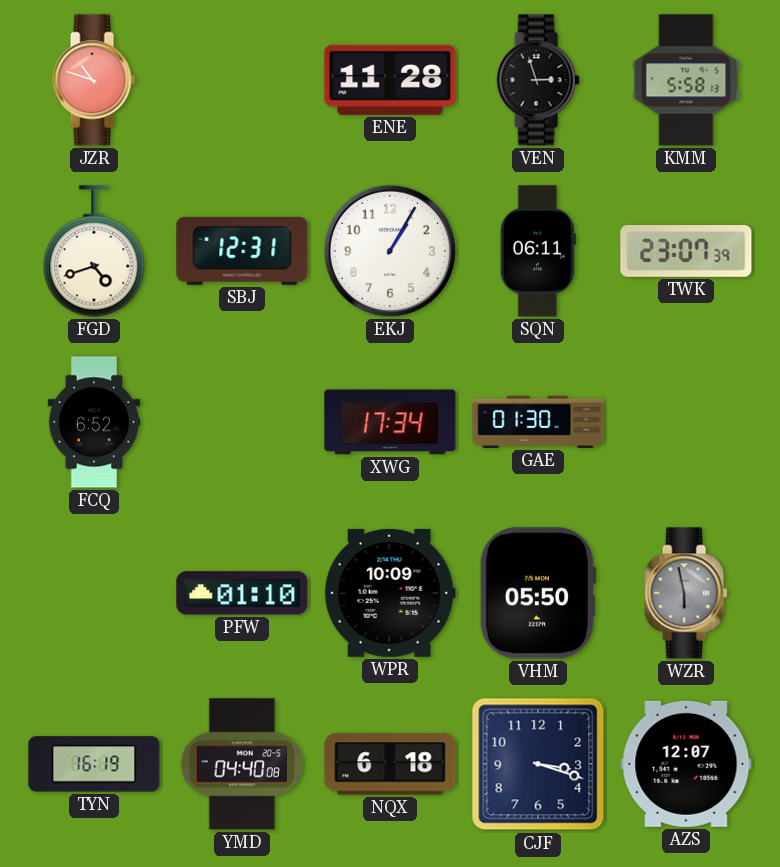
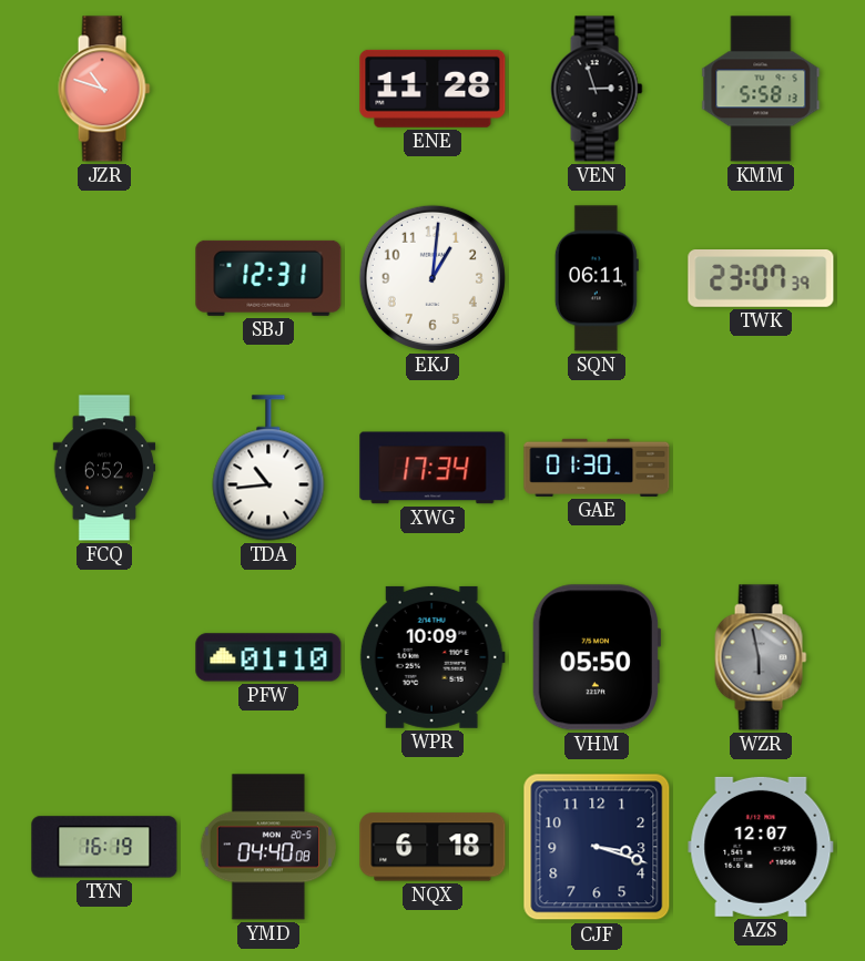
FGD: 4:42 -> none
EKJ: 1:05 -> 1:01
TDA: none -> 10:44
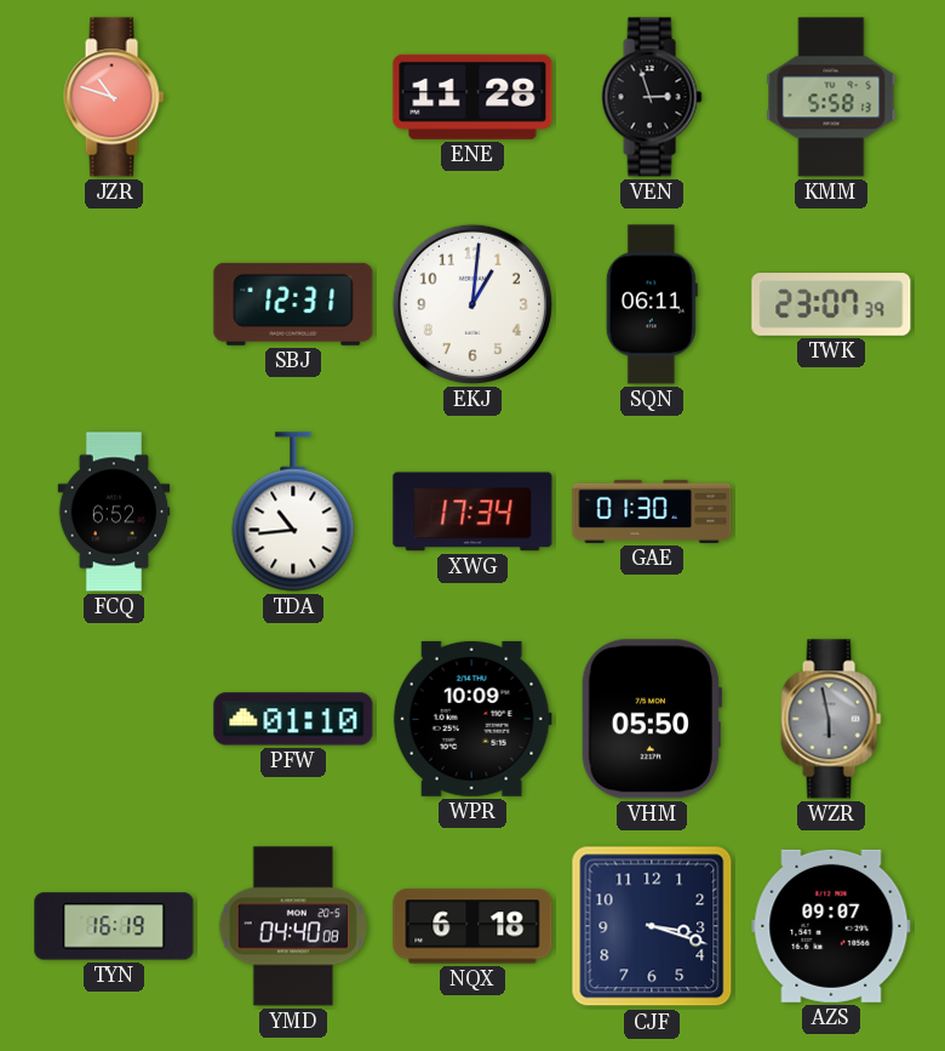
AZS: 12:07 -> 09:07
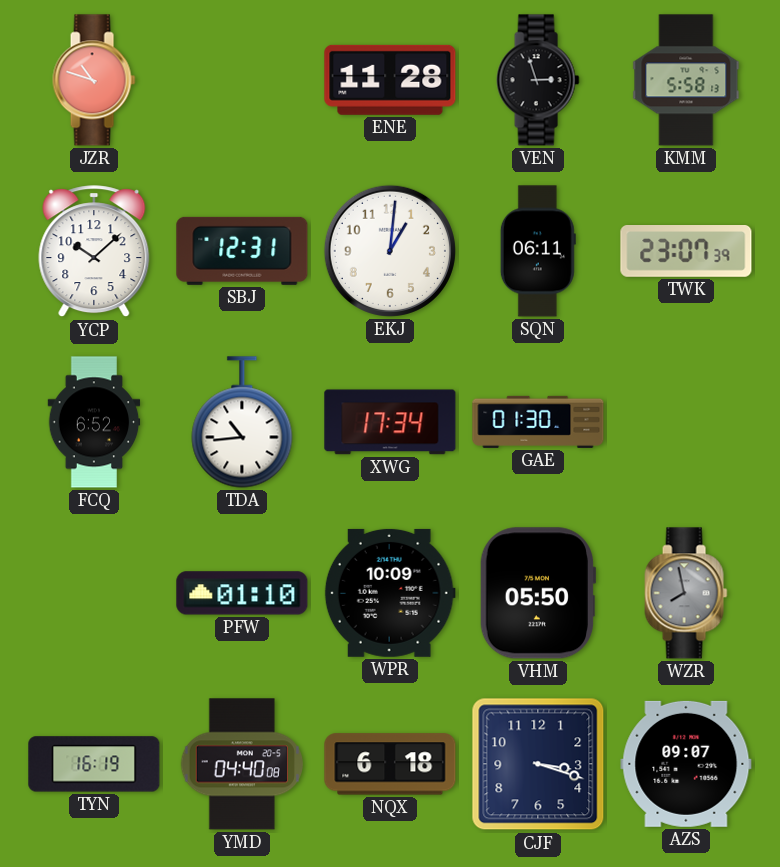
YCP: none -> 10:08
WZR: 5:58 -> 7:58
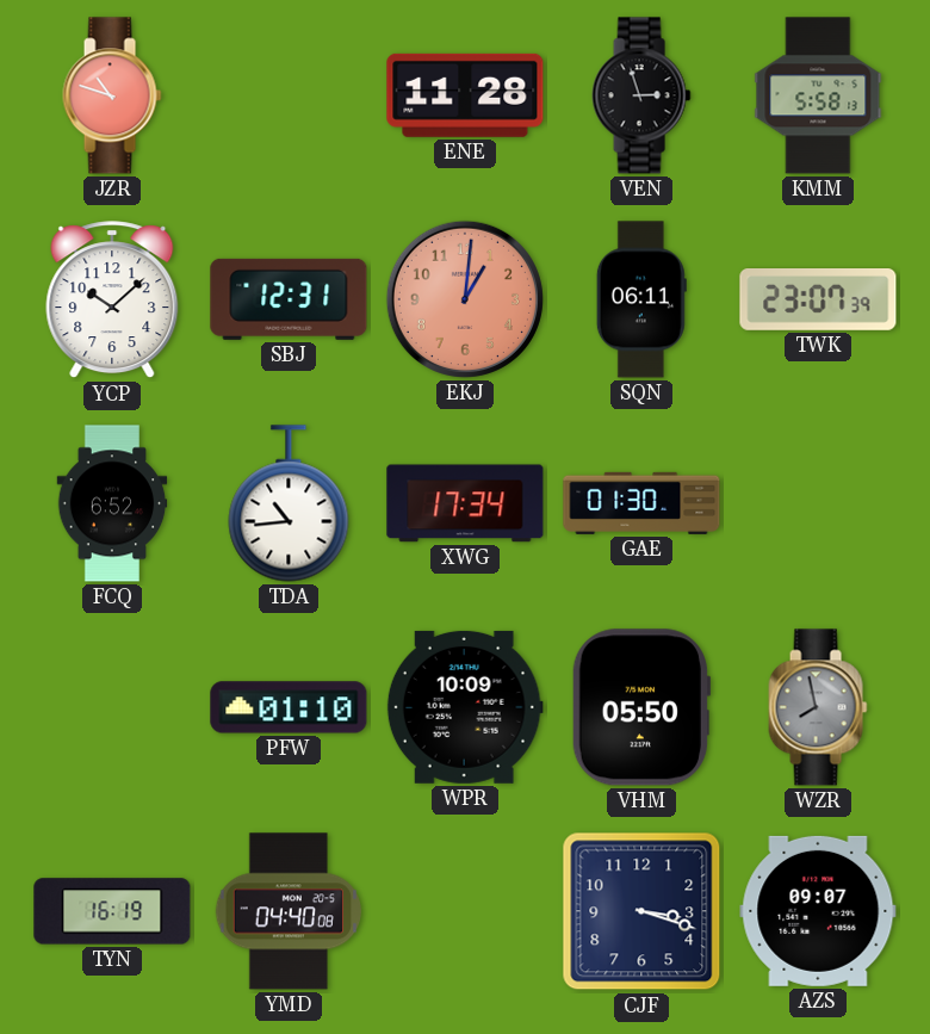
EKJ dial: white -> salmon
NQX: 6:18 -> none
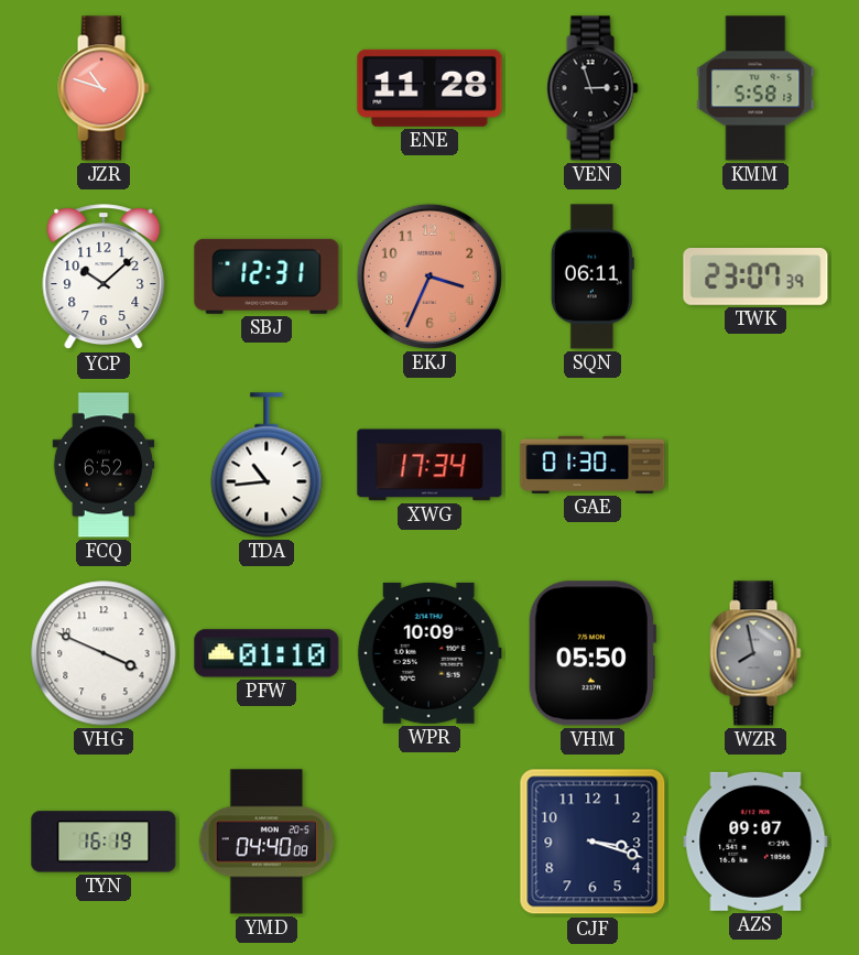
EKJ: 1:01 -> 3:34
VHG: none -> 3:49
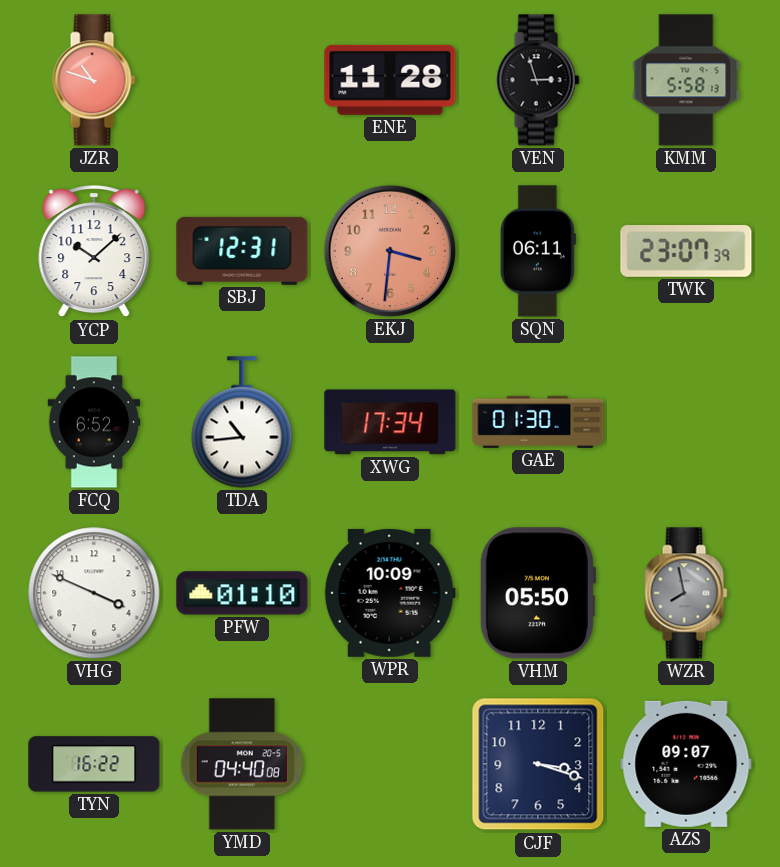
EKJ: 3:34 -> 3:31
TYN: 16:19 -> 16:22
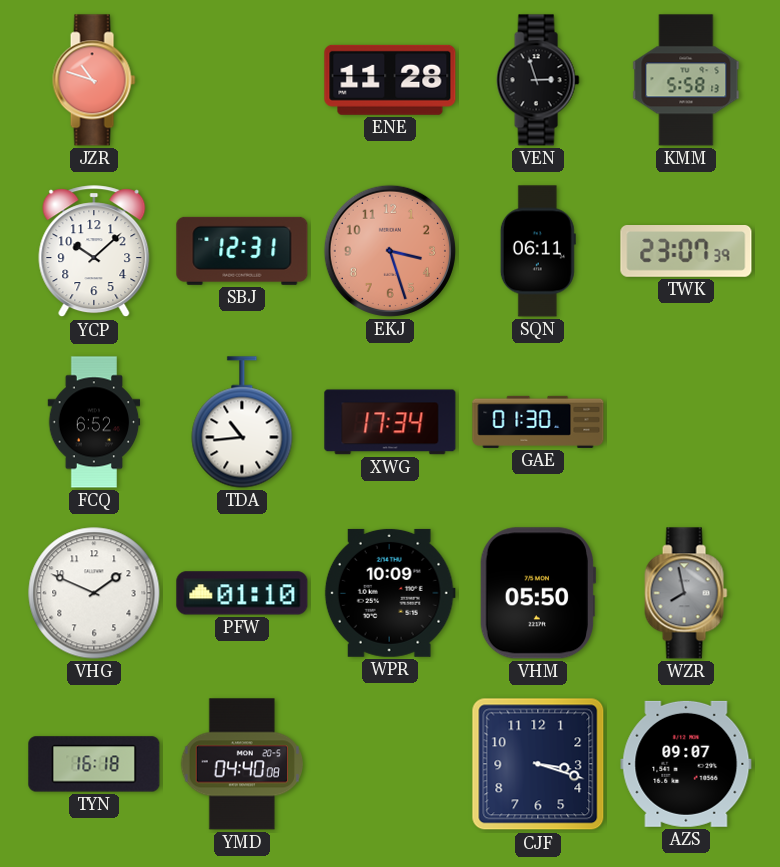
EKJ: 3:31 -> 3:27
VHG: 3:49 -> 1:49
TYN: 16:22 -> 16:18
